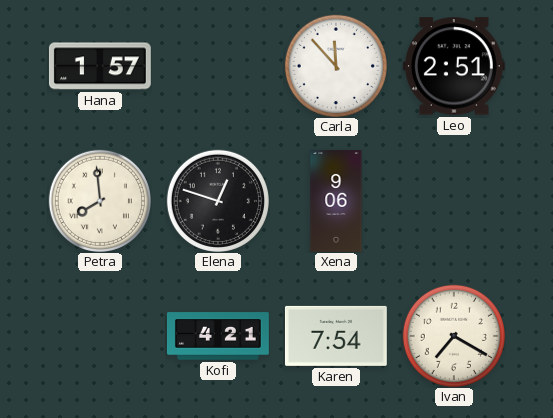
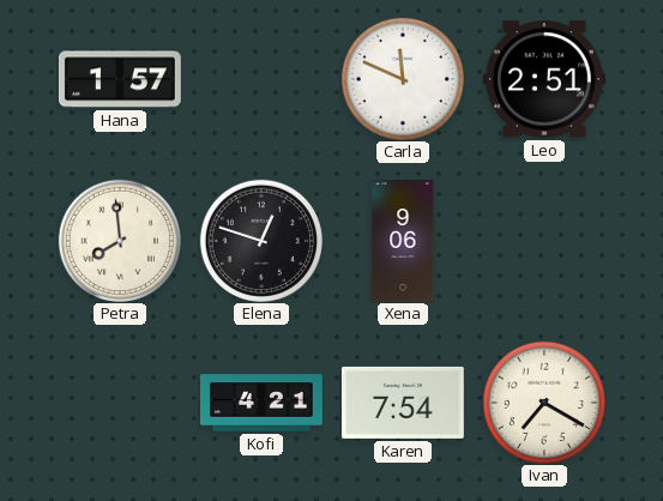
Carla: 11:53 -> 11:49
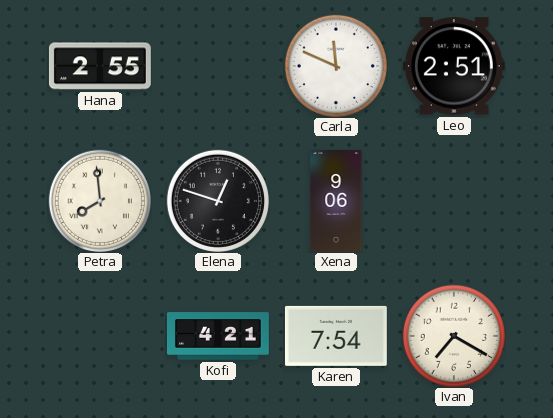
Hana: 1:57 -> 2:55
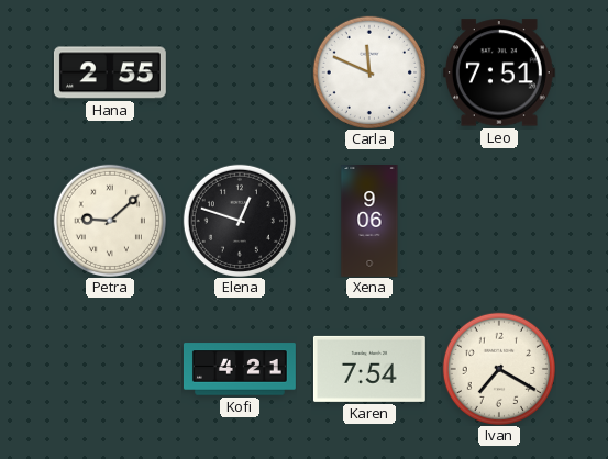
Leo: 2:51 -> 7:51
Petra: 7:59 -> 9:08
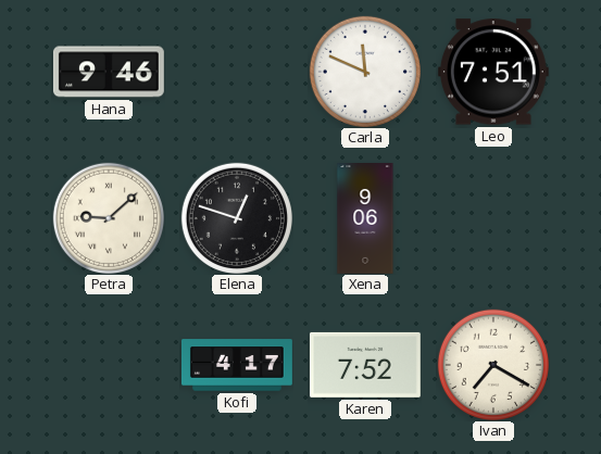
Hana: 2:55 -> 9:46
Kofi: 4:21 -> 4:17
Karen: 7:54 -> 7:52
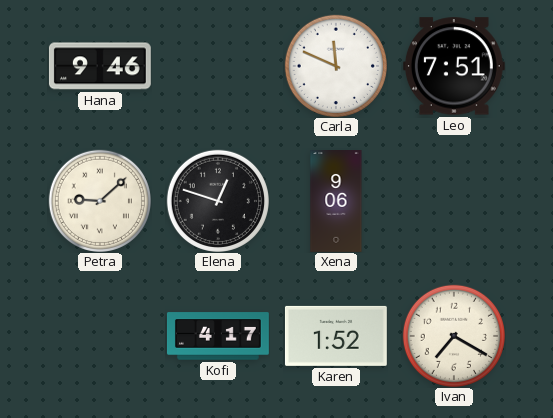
Karen: 7:52 -> 1:52
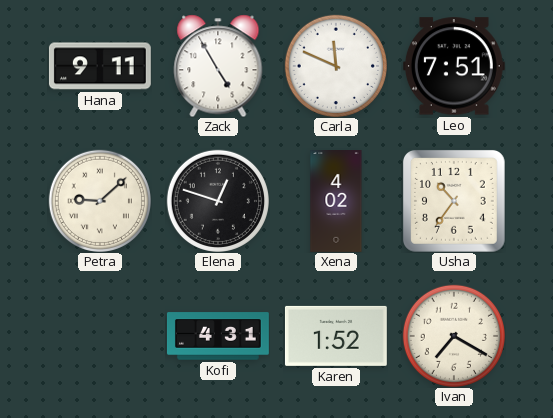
Hana: 9:46 -> 9:11
Zack: none -> 4:55
Xena: 9:06 -> 4:02
Usha: none -> 10:36
Kofi: 4:17 -> 4:31
